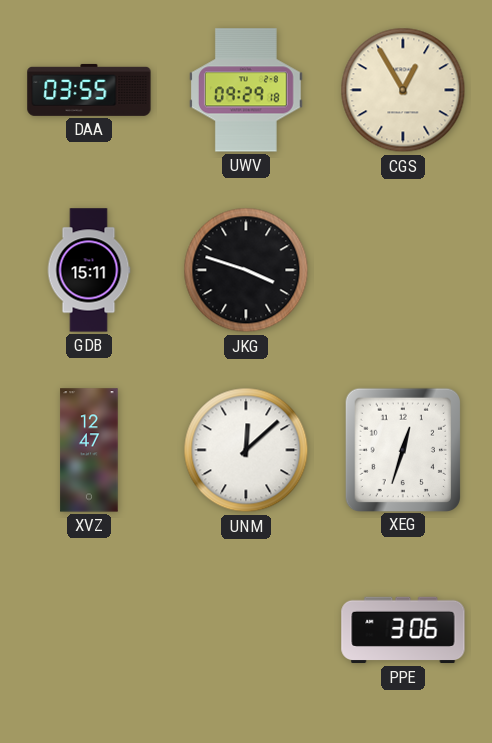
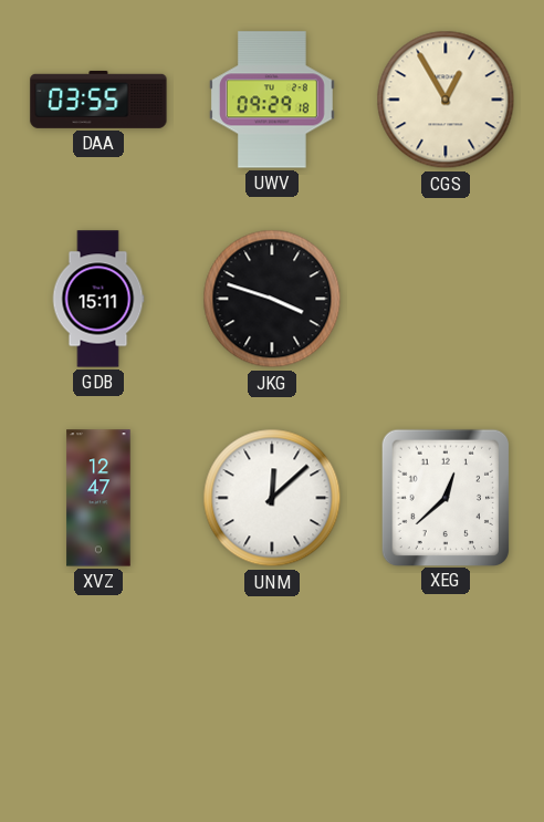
XEG: 12:33 -> 12:38
PPE: 3:06 -> none
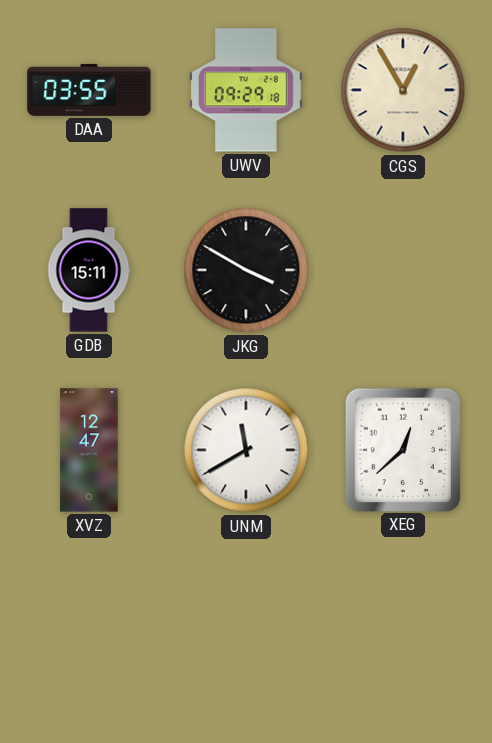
JKG: 3:48 -> 3:50
UNM: 12:08 -> 11:40
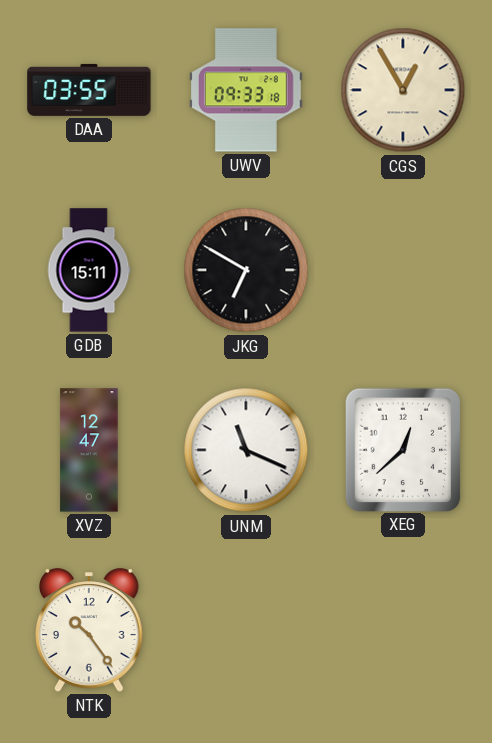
UWV: 09:29 -> 09:33
JKG: 3:50 -> 6:50
UNM: 11:40 -> 11:19
NTK: none -> 10:24
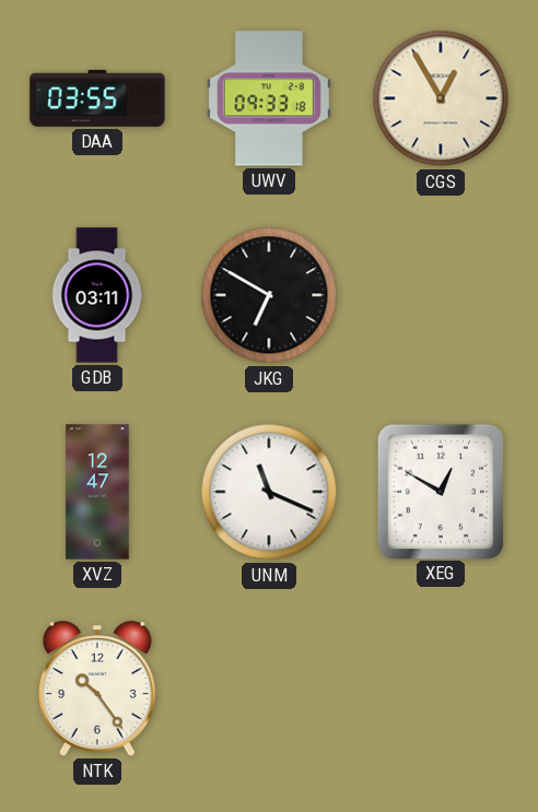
GDB: 15:11 -> 03:11
XEG: 12:38 -> 12:50
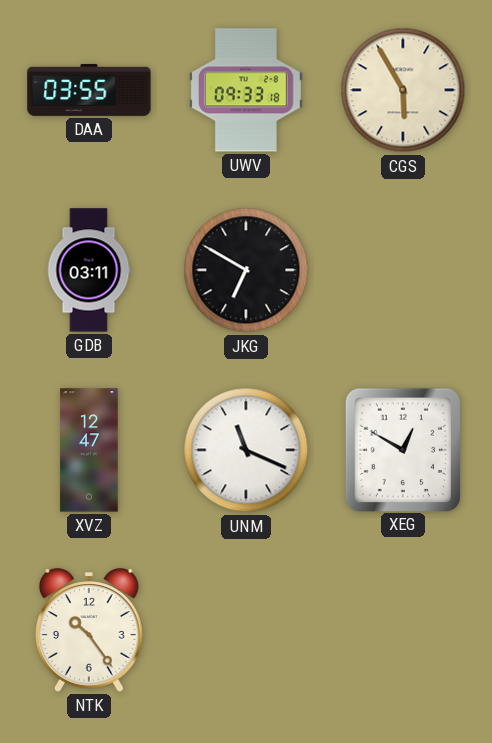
CGS: 12:55 -> 5:55
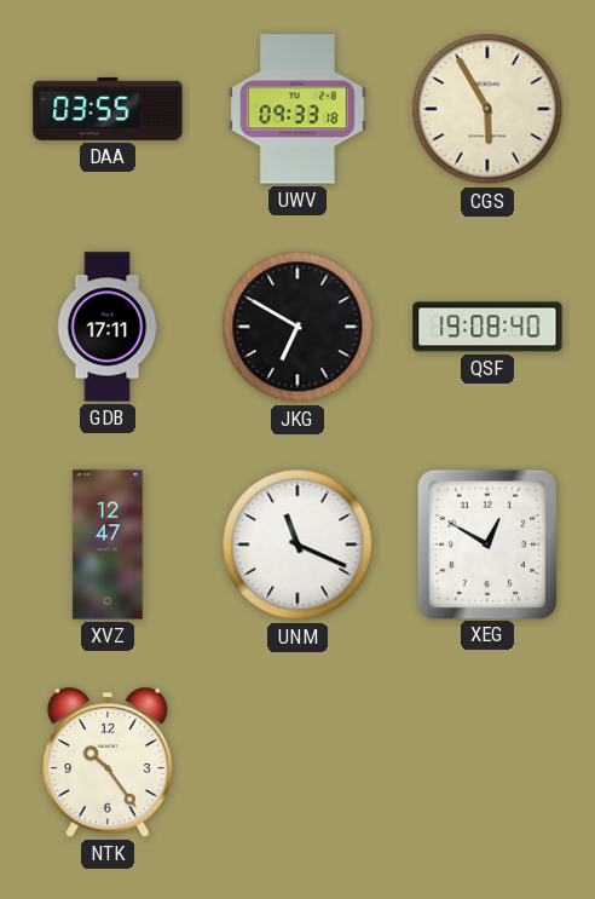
GDB: 03:11 -> 17:11
QSF: none -> 19:08
